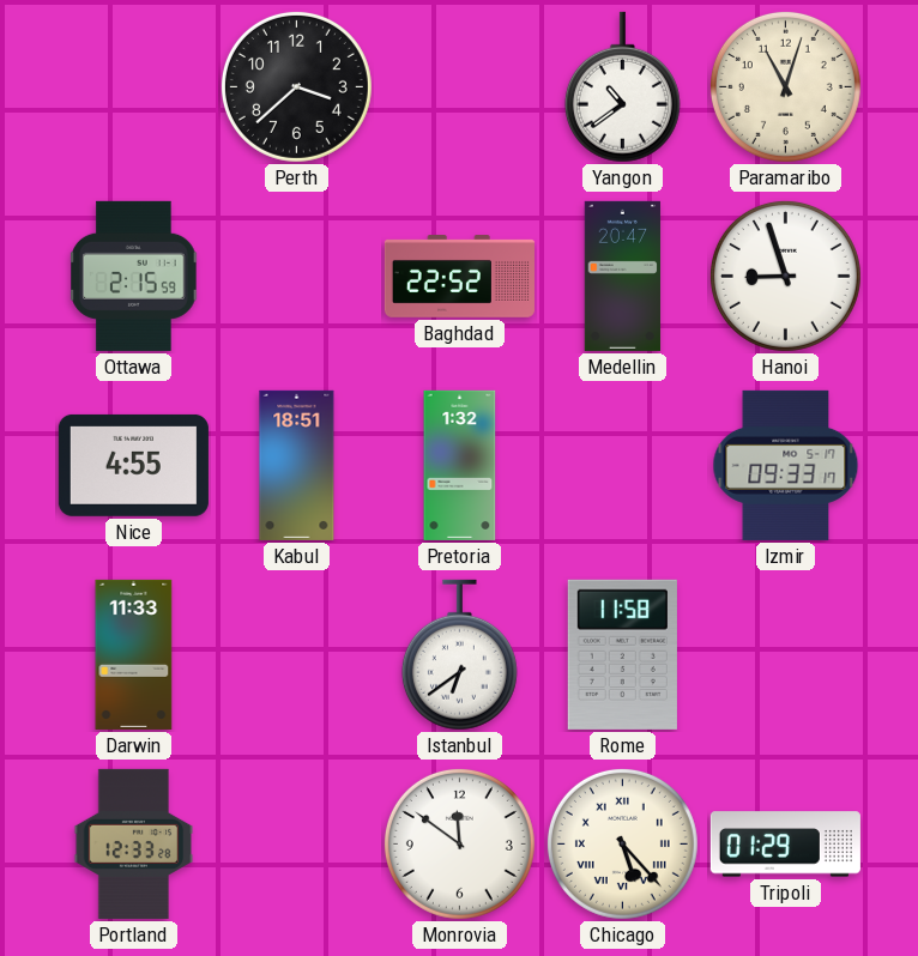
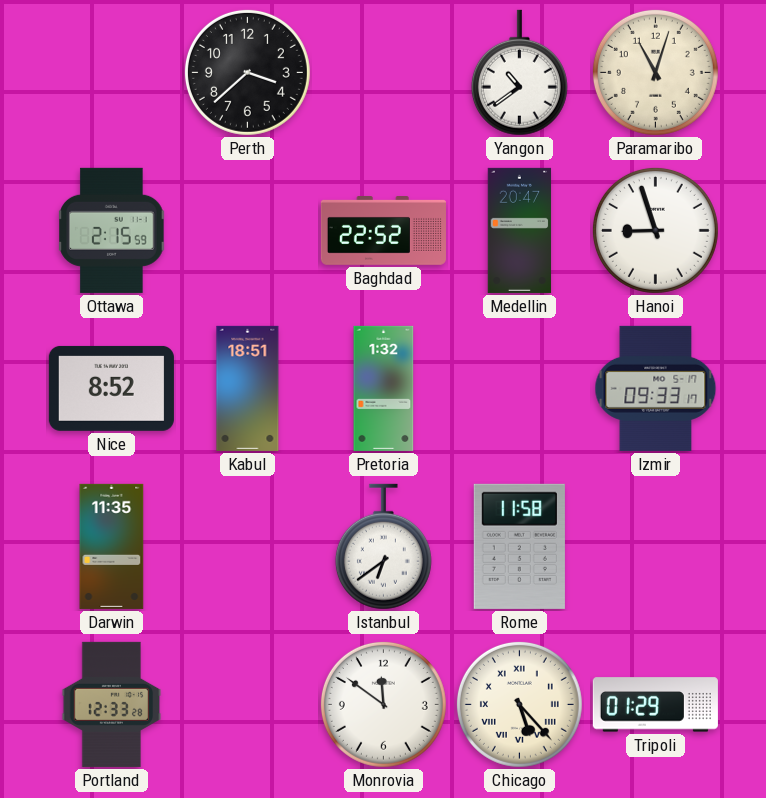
Nice: 4:55 -> 8:52
Darwin: 11:33 -> 11:35
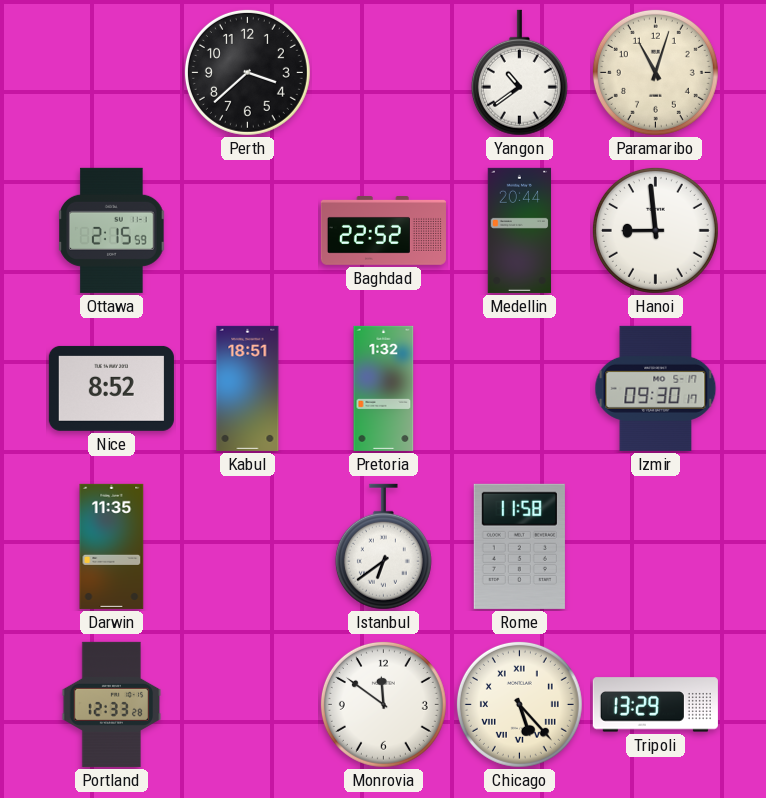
Medellin: 20:47 -> 20:44
Hanoi: 8:57 -> 8:59
Izmir: 09:33 -> 09:30
Tripoli: 01:29 -> 13:29
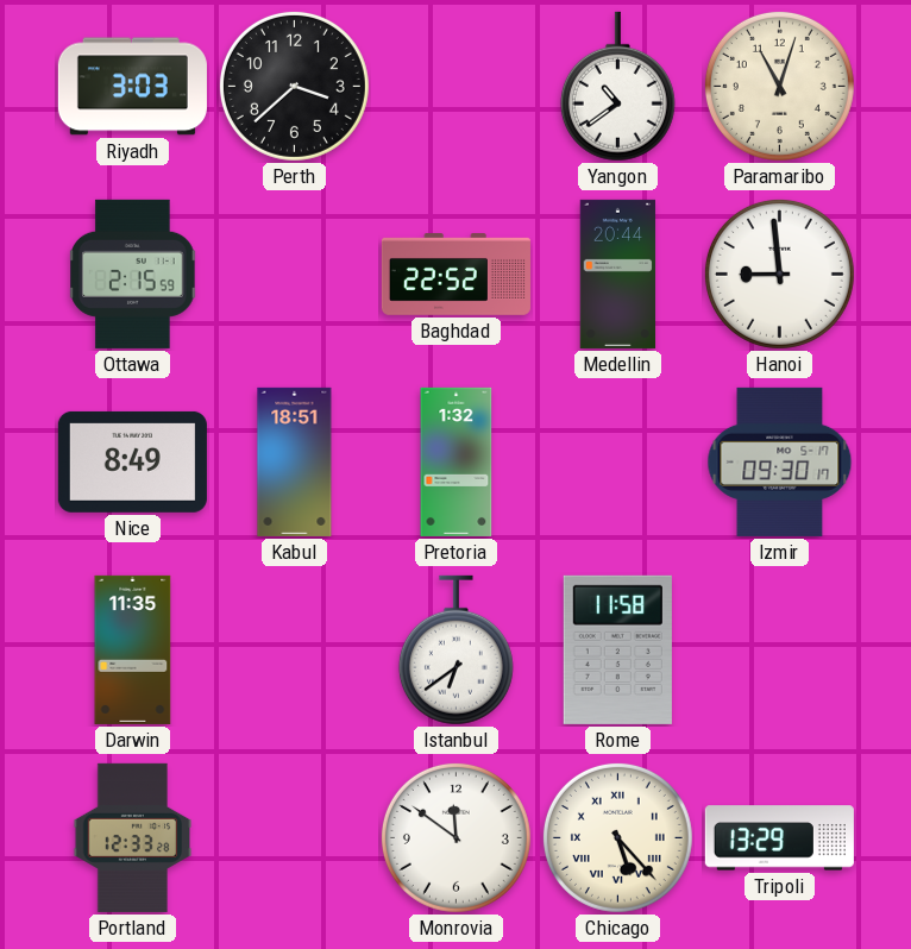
Riyadh: none -> 3:03
Nice: 8:52 -> 8:49
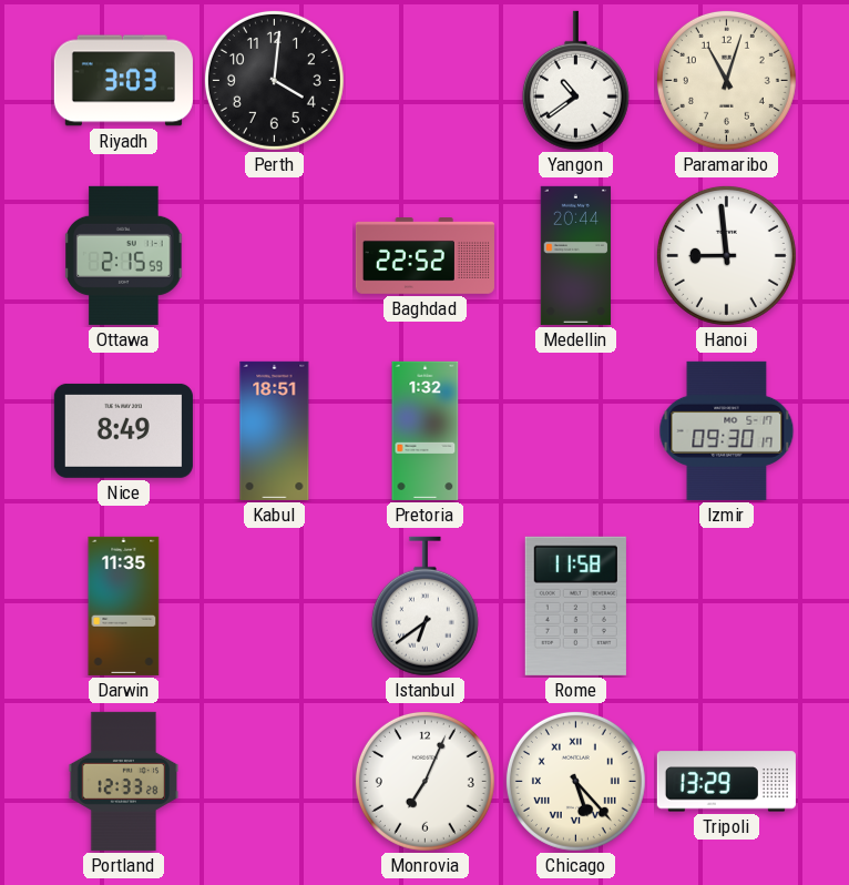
Perth: 3:38 -> 4:01
Monrovia: 11:51 -> 7:04
